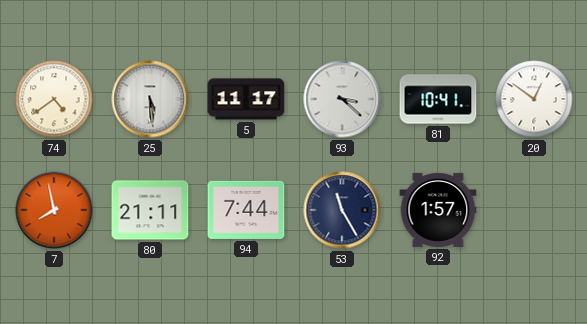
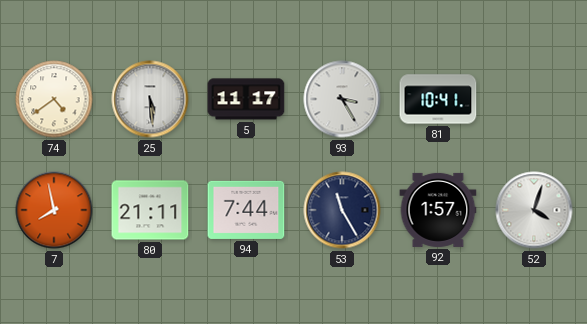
93: 3:22 -> 3:25
20: 12:51 -> none
52: none -> 4:03
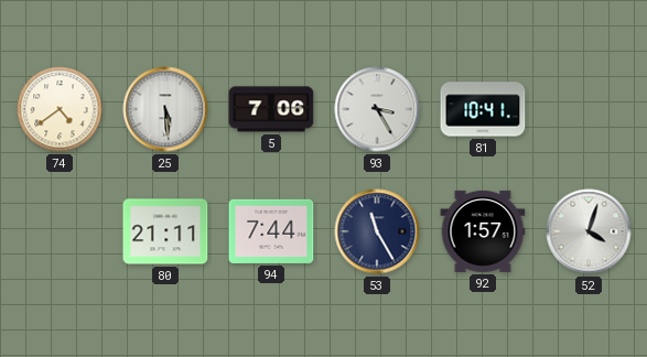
5: 11:17 -> 7:06
7: 7:58 -> none
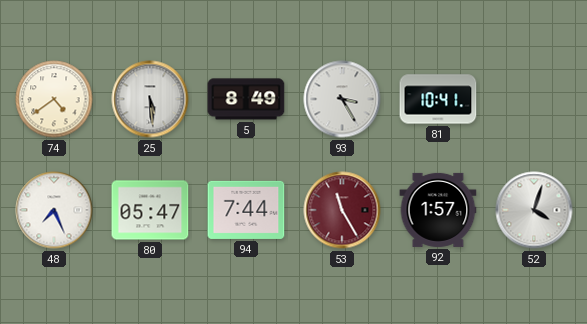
5: 7:06 -> 8:49
48: none -> 7:26
80: 21:11 -> 05:47
53 dial: navy -> burgundy
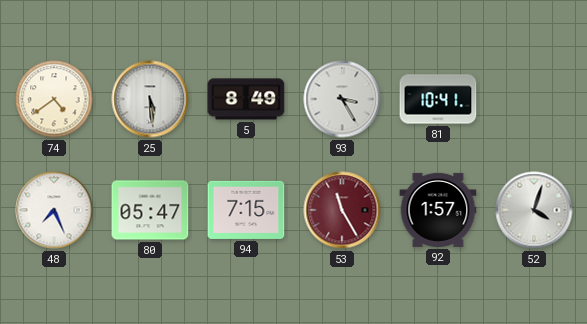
94: 7:44 -> 7:15
